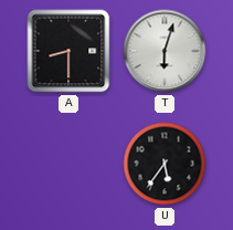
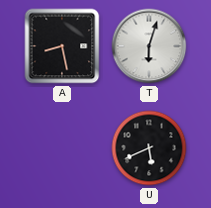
A: 8:30 -> 8:28
U: 5:36 -> 5:41
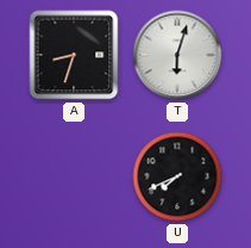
A: 8:28 -> 8:33
U: 5:41 -> 7:41
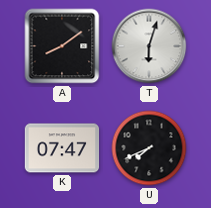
A: 8:33 -> 8:09
K: none -> 07:47
